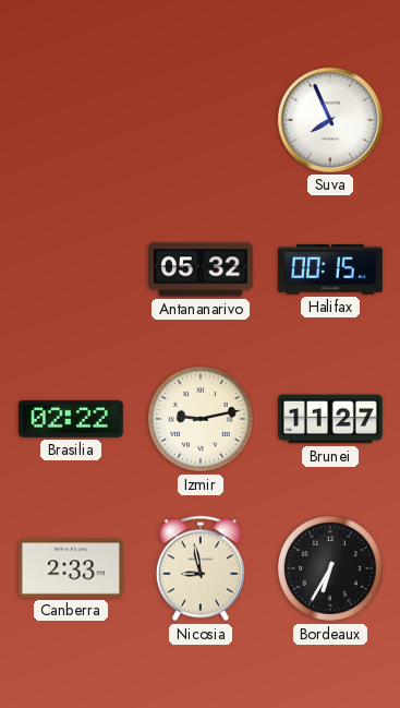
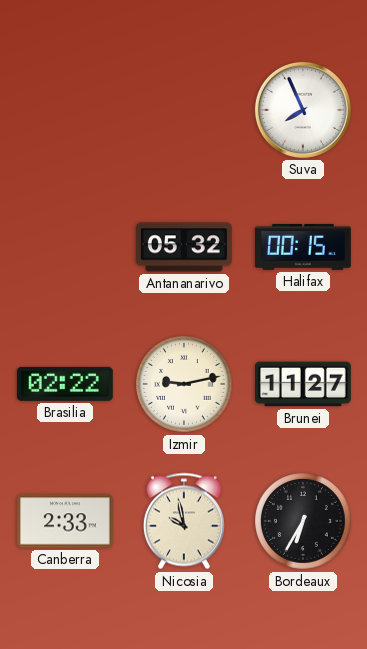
Nicosia: 8:58 -> 9:58
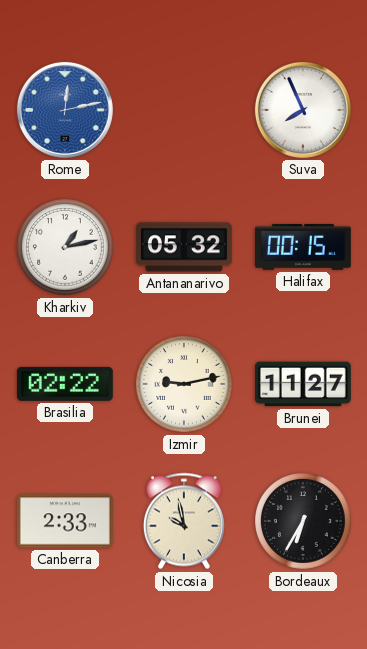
Rome: none -> 12:13
Kharkiv: none -> 1:13
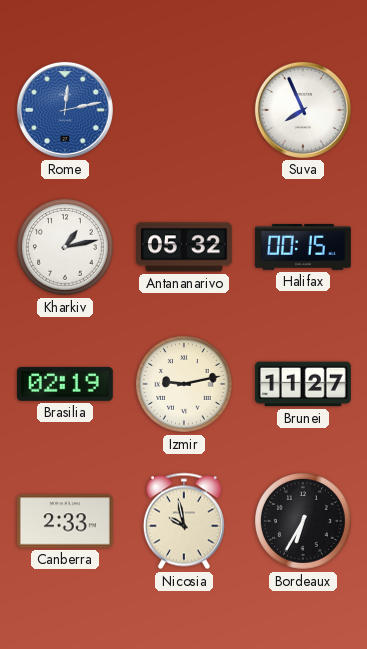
Brasilia: 02:22 -> 02:19
